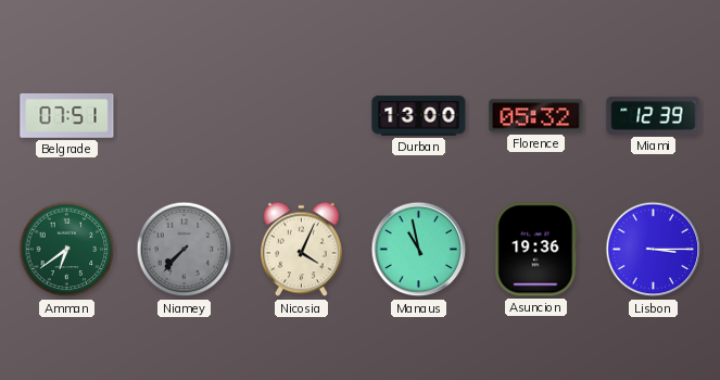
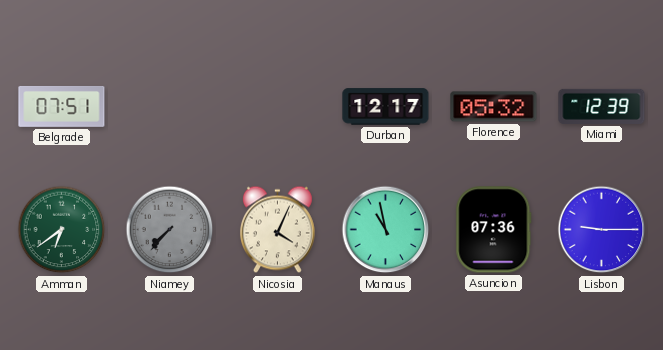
Durban: 13:00 -> 12:17
Asuncion: 19:36 -> 07:36
Lisbon: 3:15 -> 9:15
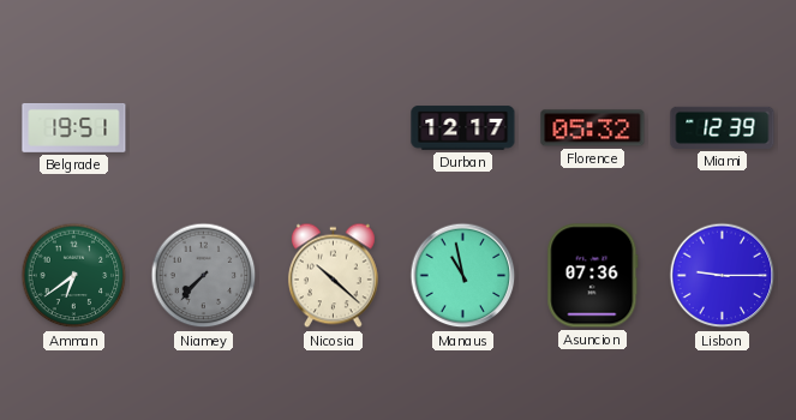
Belgrade: 07:51 -> 19:51
Nicosia: 4:04 -> 10:22
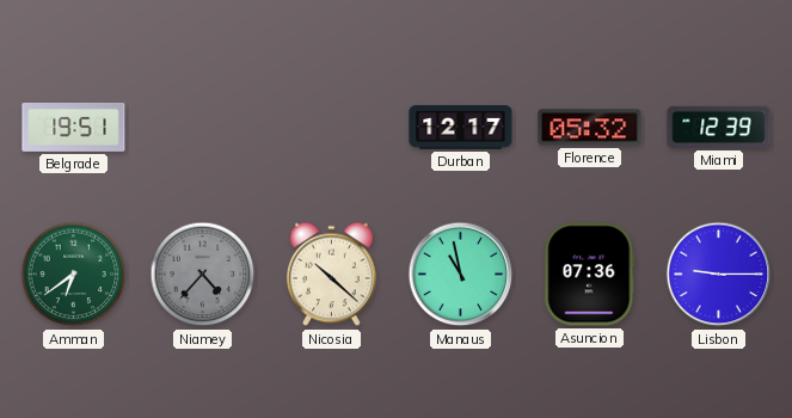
Niamey: 7:37 -> 4:37
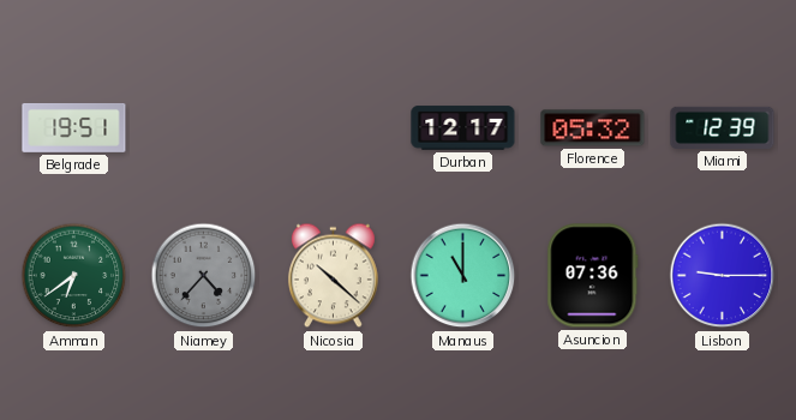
Manaus: 10:58 -> 11:00
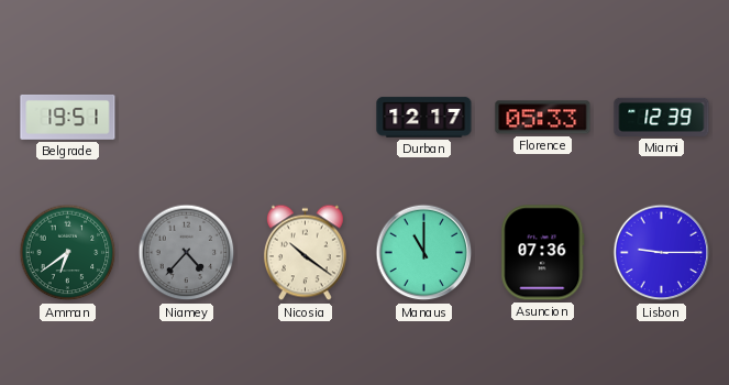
Florence: 05:32 -> 05:33
Nicosia: 10:22 -> 10:21
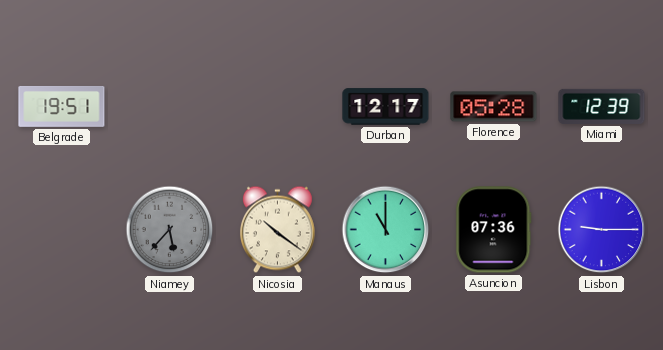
Florence: 05:33 -> 05:28
Amman: 6:39 -> none
Niamey: 4:37 -> 5:37
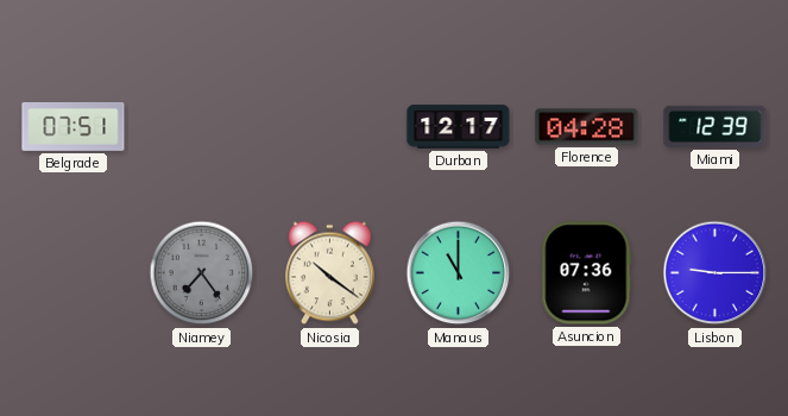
Belgrade: 19:51 -> 07:51
Florence: 05:28 -> 04:28
Niamey: 5:37 -> 7:24
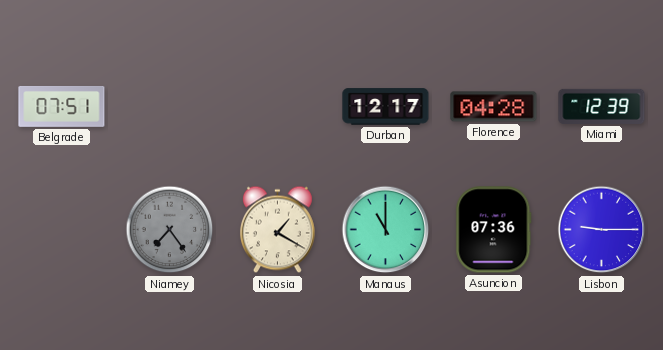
Nicosia: 10:21 -> 1:20
